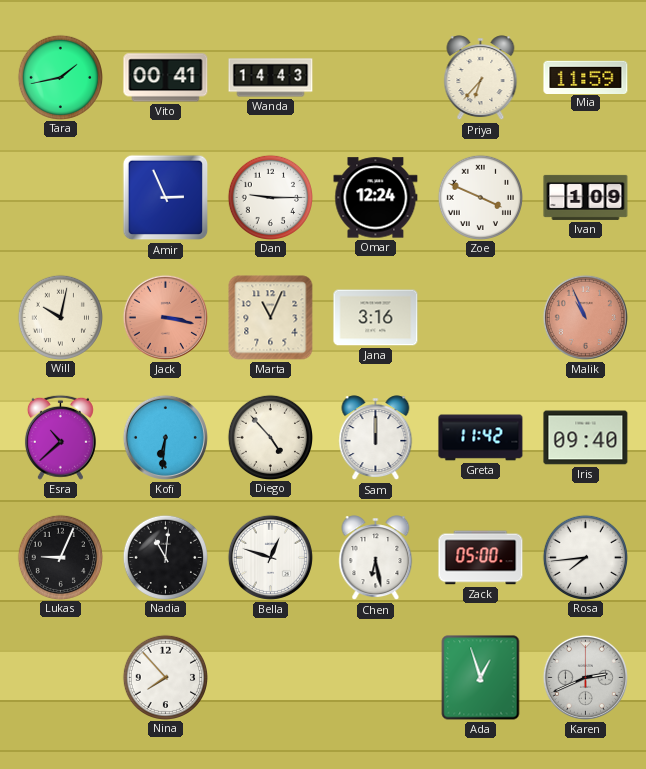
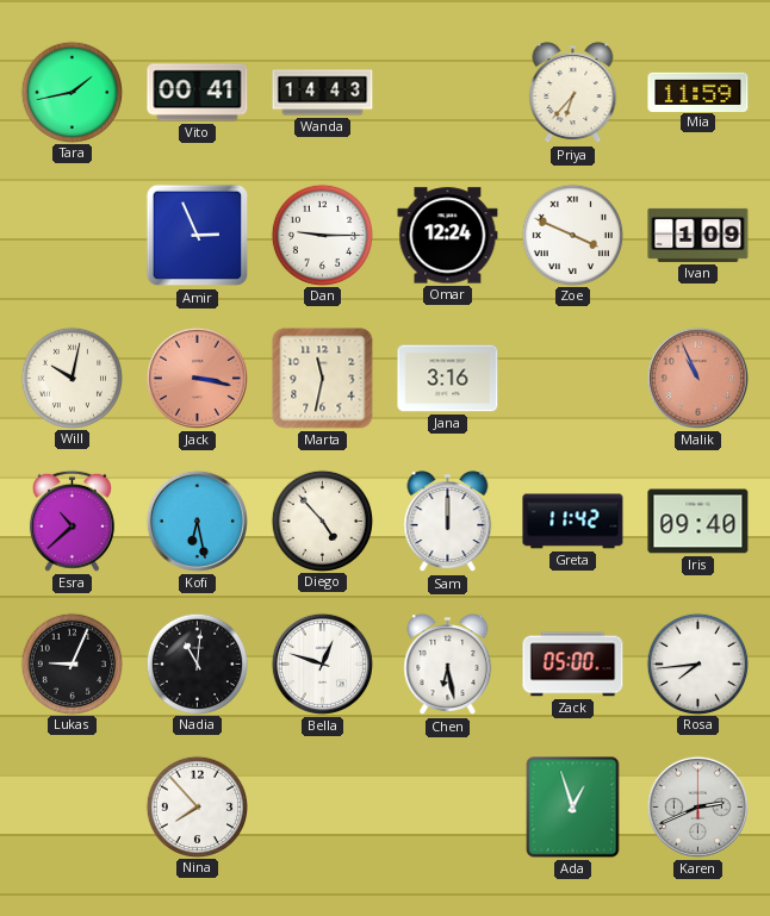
Marta: 11:04 -> 11:32
Kofi: 6:31 -> 6:28
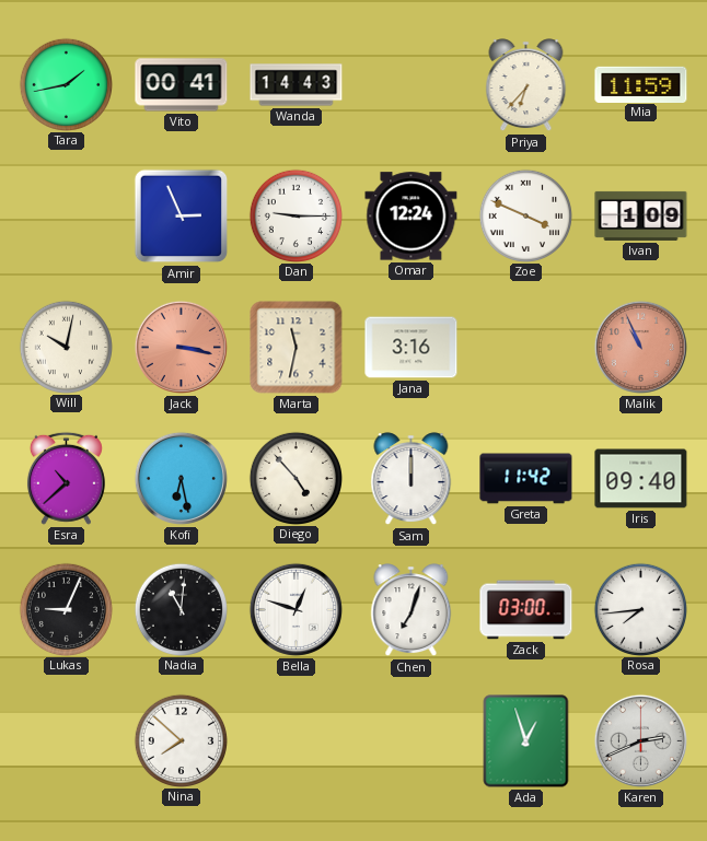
Chen: 6:28 -> 7:03
Zack: 05:00 -> 03:00
Nina: 7:53 -> 7:52
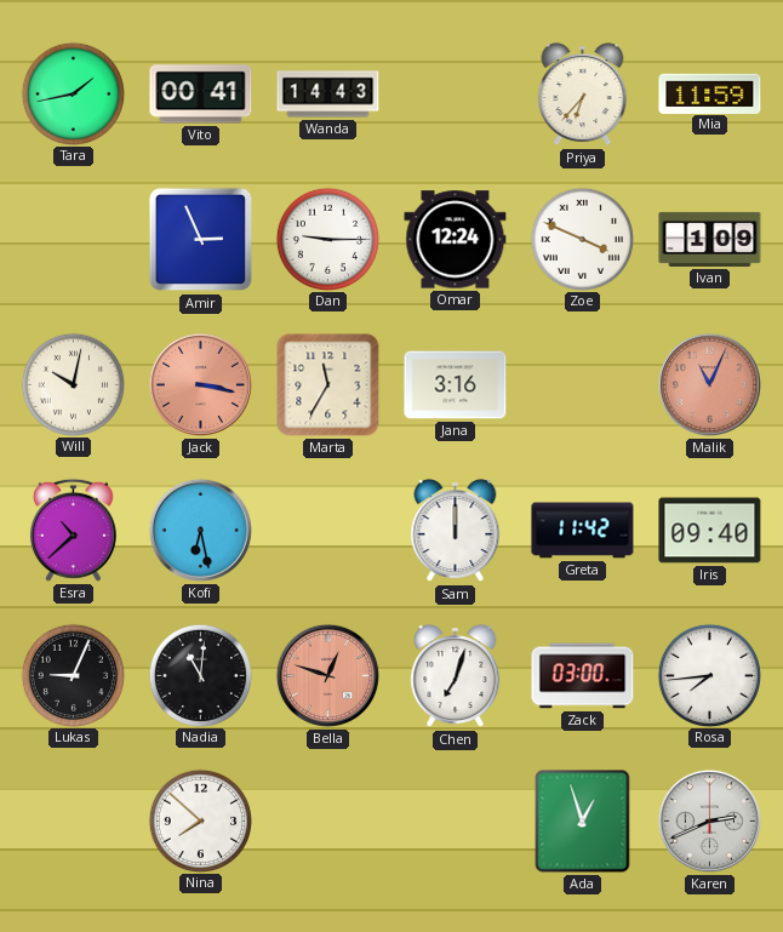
Marta: 11:32 -> 11:35
Malik: 10:56 -> 11:04
Diego: 4:53 -> none
Bella dial: white -> salmon
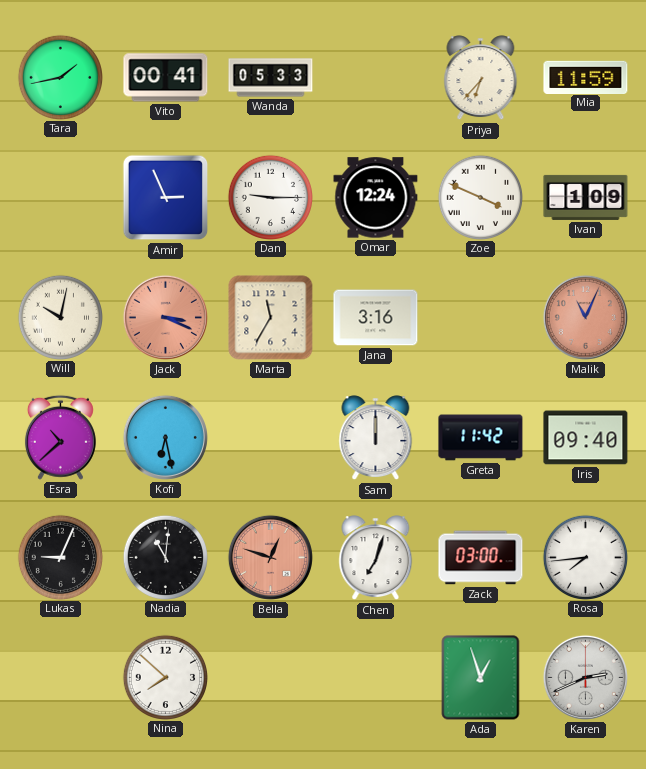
Wanda: 14:43 -> 05:33
Jack: 3:17 -> 3:19
